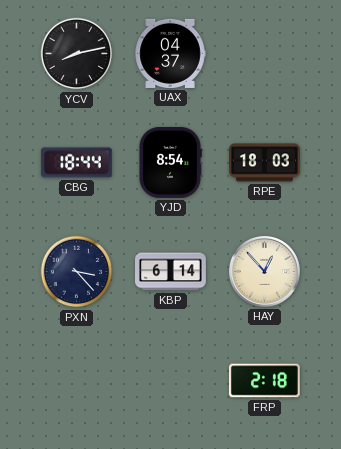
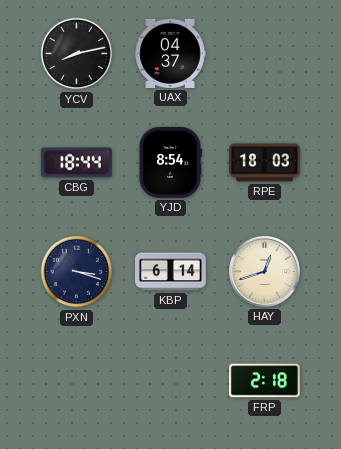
PXN: 3:23 -> 3:18
HAY: 12:53 -> 12:42
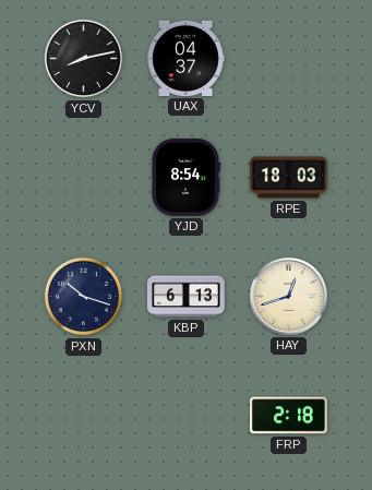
CBG: 18:44 -> none
PXN: 3:18 -> 10:18
KBP: 6:14 -> 6:13
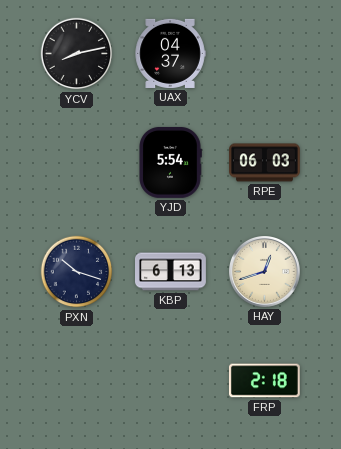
YJD: 8:54 -> 5:54
RPE: 18:03 -> 06:03
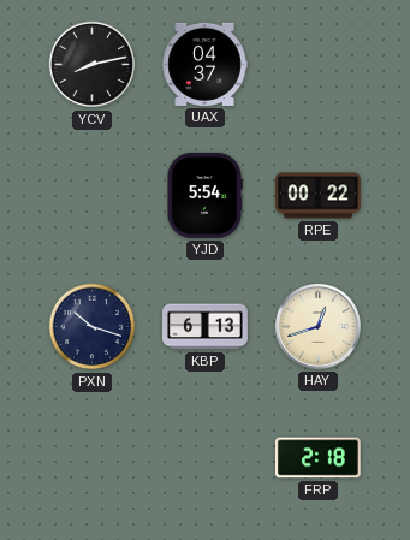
RPE: 06:03 -> 00:22
